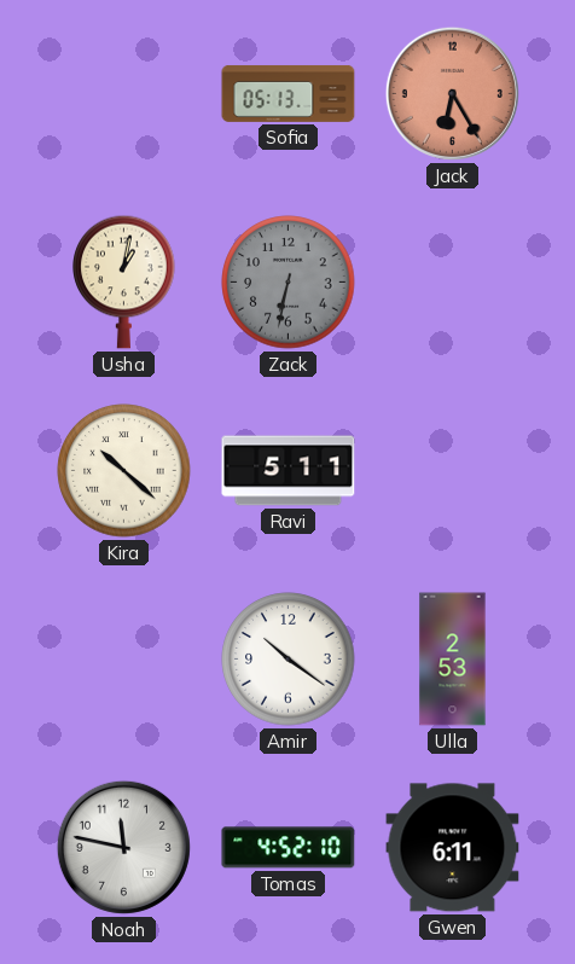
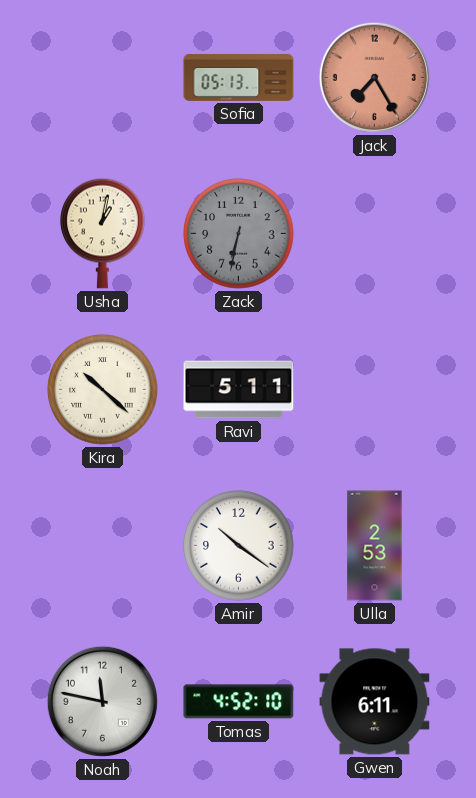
Jack: 6:25 -> 7:25
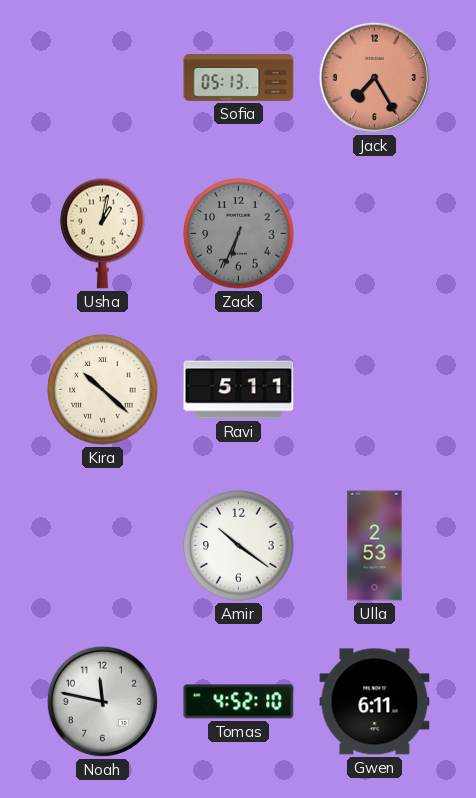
Zack: 6:32 -> 6:34
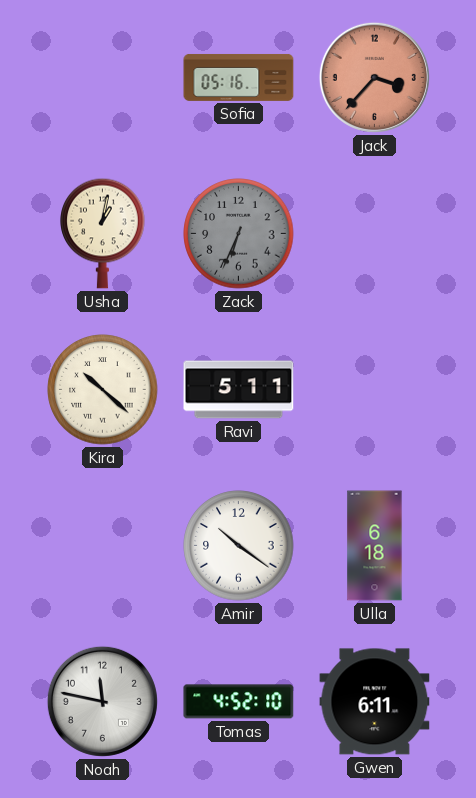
Sofia: 05:13 -> 05:16
Jack: 7:25 -> 3:37
Ulla: 2:53 -> 6:18
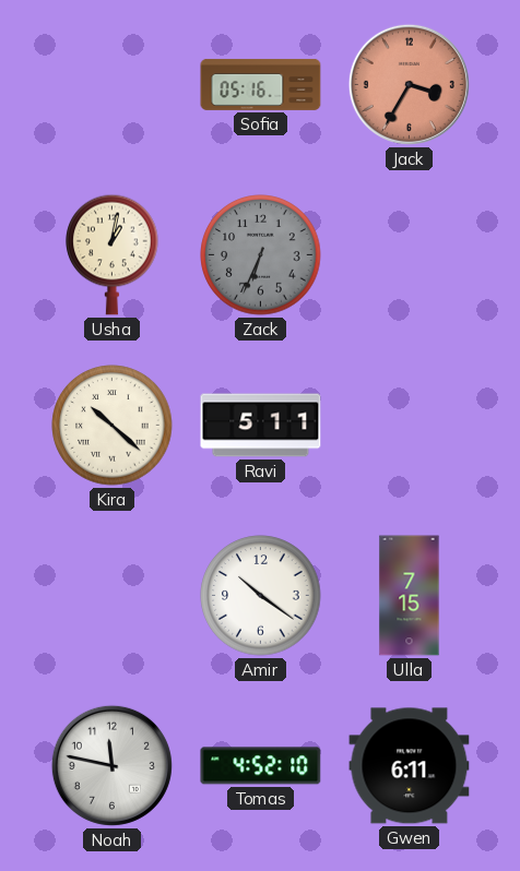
Jack: 3:37 -> 3:35
Ulla: 6:18 -> 7:15
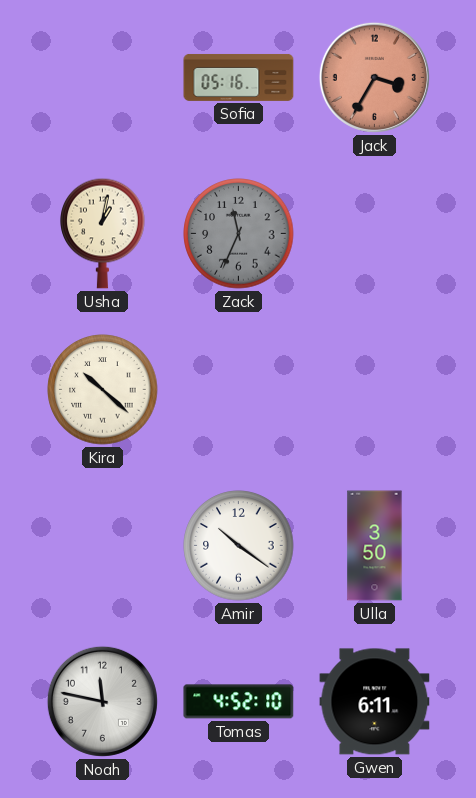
Zack: 6:34 -> 11:34
Ravi: 5:11 -> none
Ulla: 7:15 -> 3:50
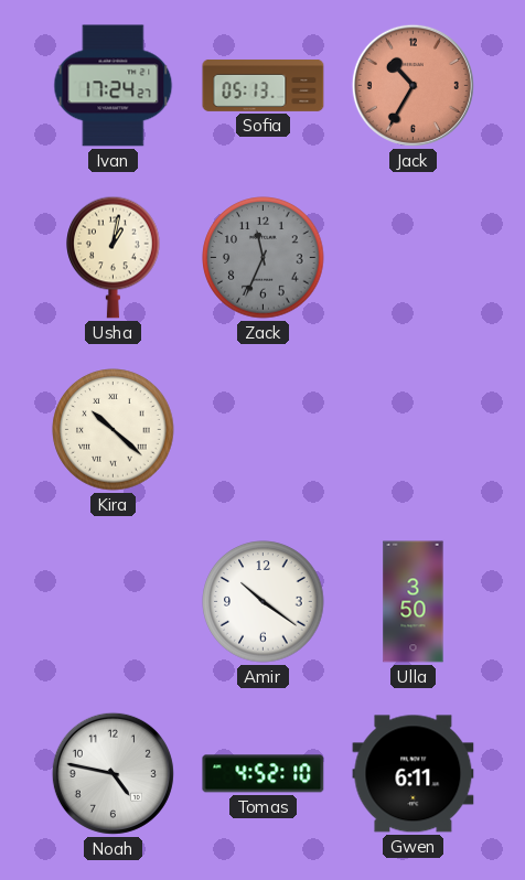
Ivan: none -> 17:24
Sofia: 05:16 -> 05:13
Jack: 3:35 -> 10:35
Noah: 11:47 -> 4:47
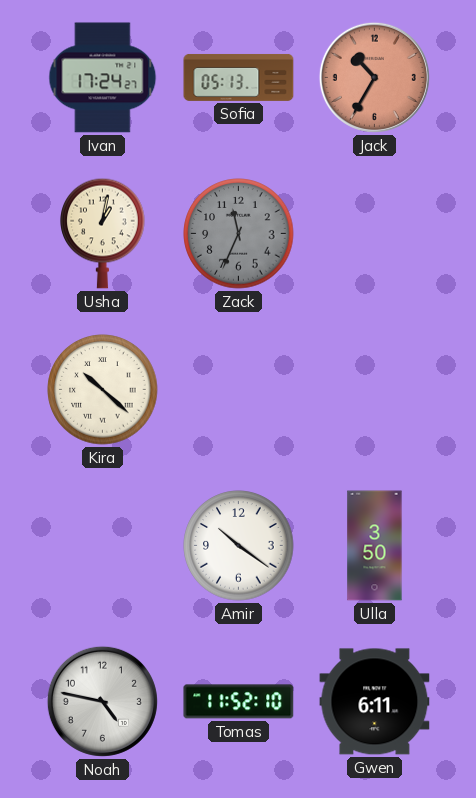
Tomas: 4:52 -> 11:52
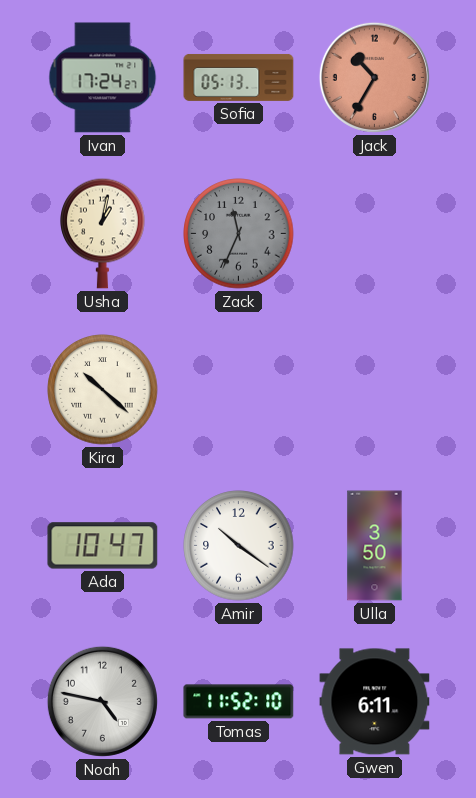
Ada: none -> 10:47
